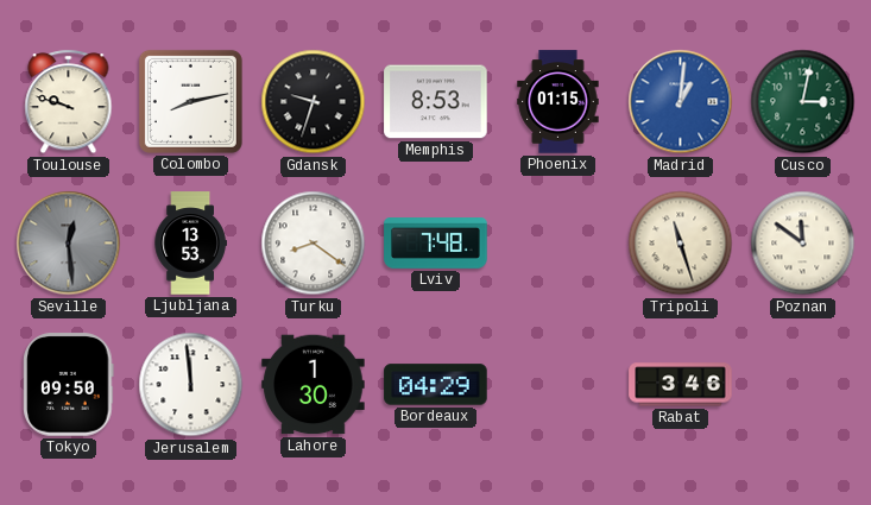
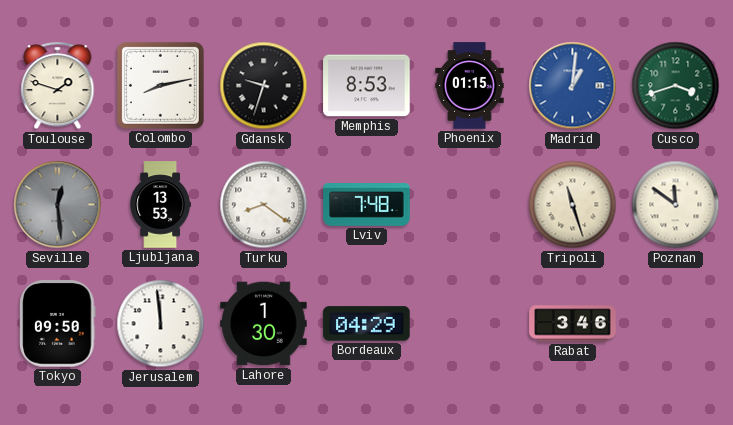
Toulouse: 9:48 -> 1:48
Cusco: 3:02 -> 3:42
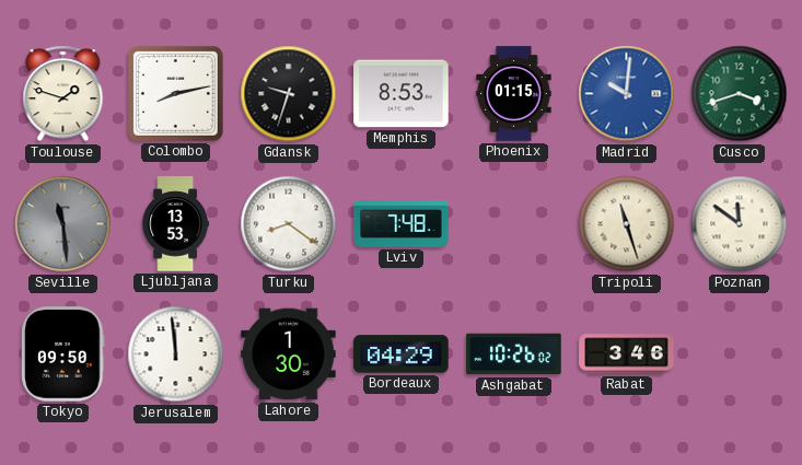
Madrid: 1:01 -> 10:01
Seville: 12:29 -> 11:29
Ashgabat: none -> 10:26
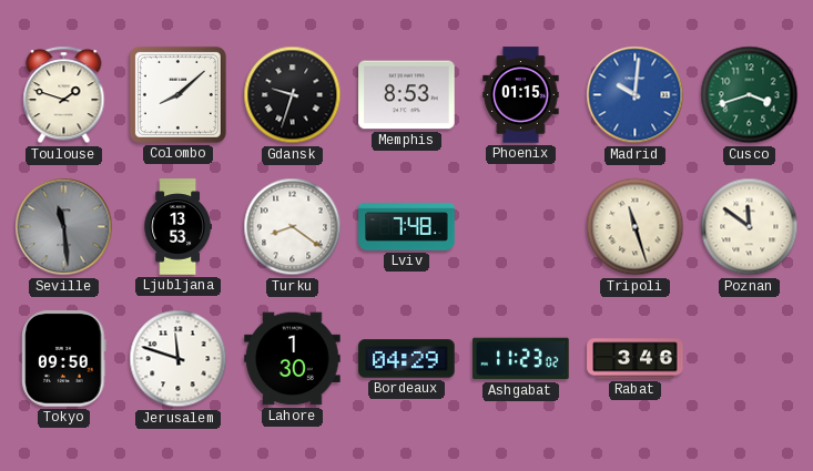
Colombo: 8:13 -> 8:08
Jerusalem: 11:59 -> 11:48
Ashgabat: 10:26 -> 11:23
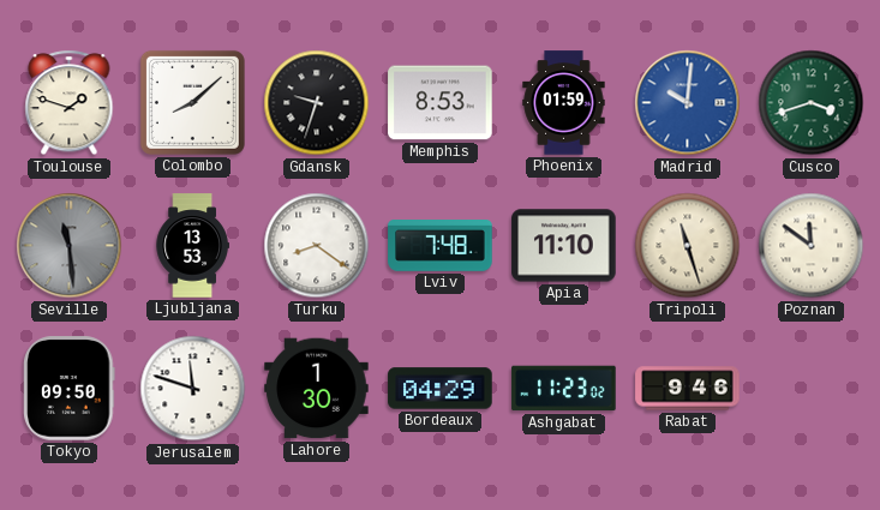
Phoenix: 01:15 -> 01:59
Apia: none -> 11:10
Rabat: 3:46 -> 9:46
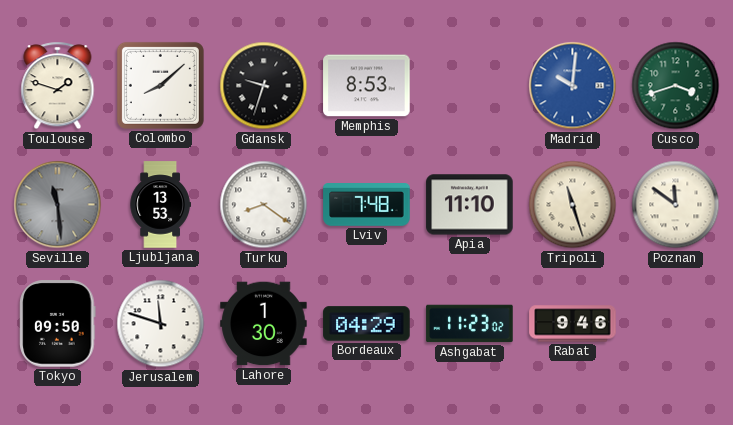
Phoenix: 01:59 -> none
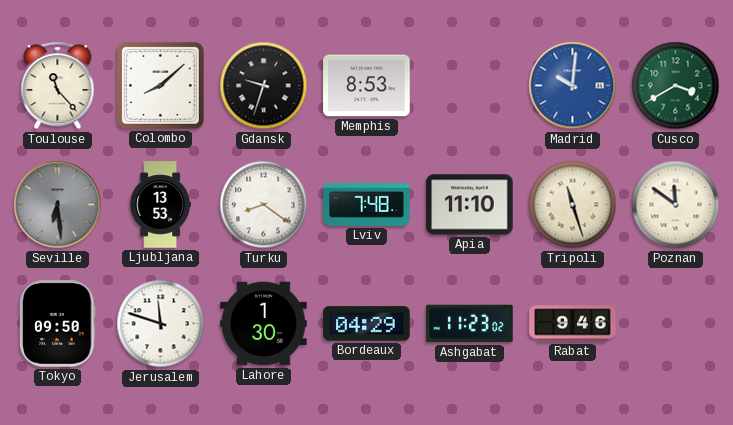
Toulouse: 1:48 -> 11:23
Cusco: 3:42 -> 3:40
Seville: 11:29 -> 6:29
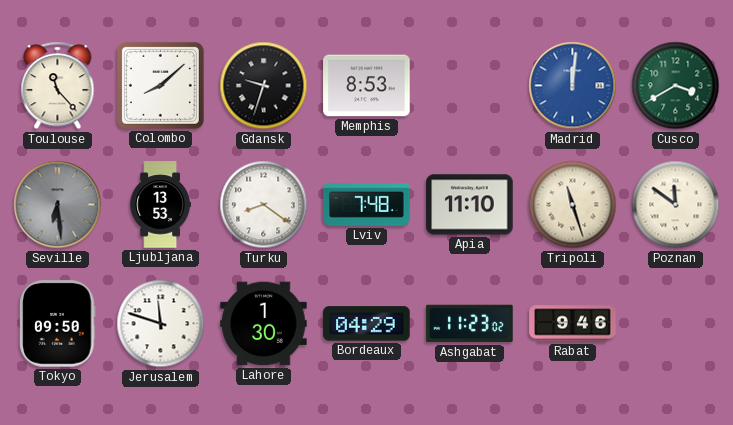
Madrid: 10:01 -> 12:01
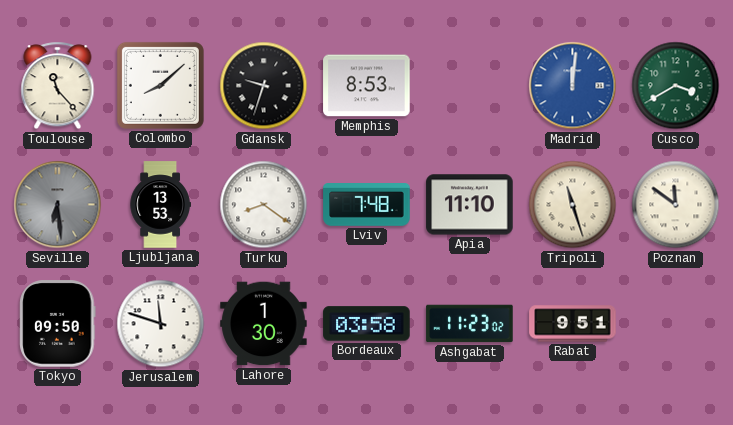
Bordeaux: 04:29 -> 03:58
Rabat: 9:46 -> 9:51
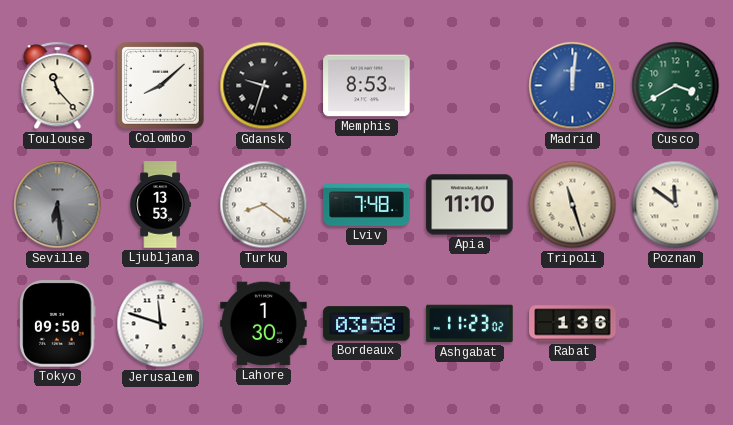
Rabat: 9:51 -> 1:36
